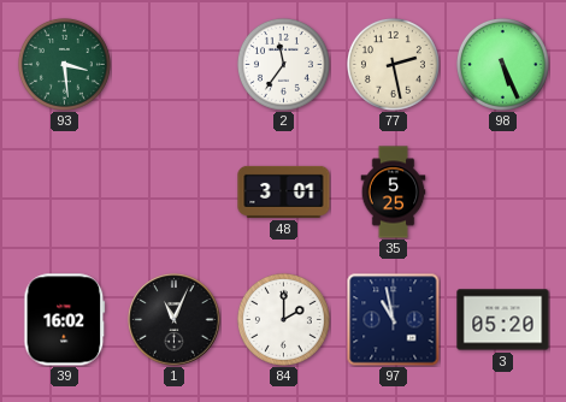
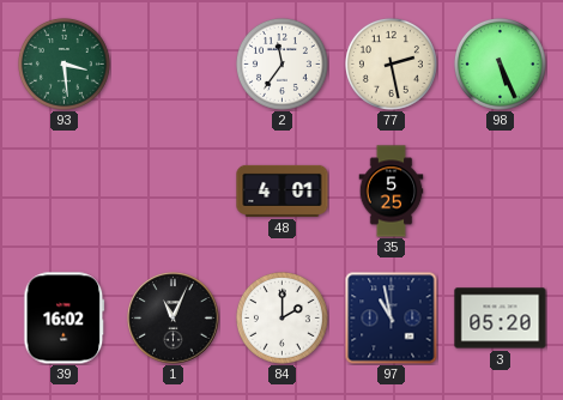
48: 3:01 -> 4:01
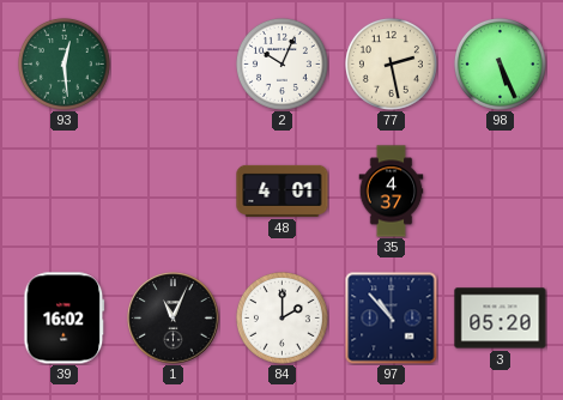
93: 3:29 -> 12:29
2: 11:36 -> 10:04
35: 5:25 -> 4:37
97: 10:58 -> 10:53
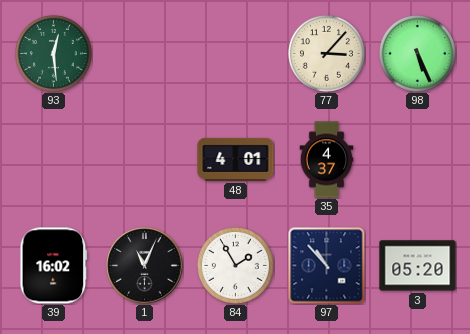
2: 10:04 -> none
77: 2:28 -> 3:07
84: 2:00 -> 1:55
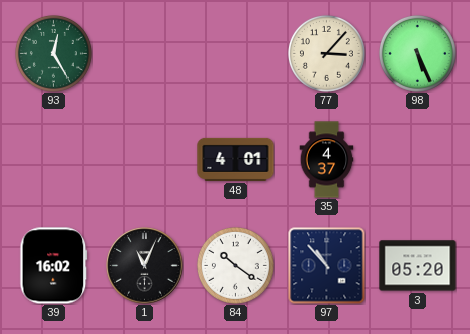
93: 12:29 -> 12:25
84: 1:55 -> 10:21
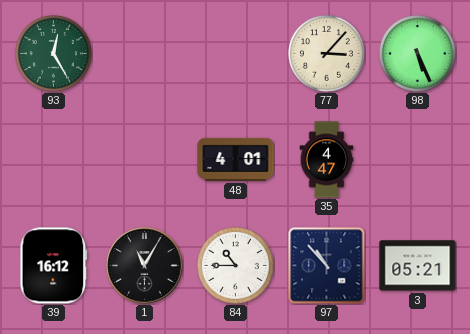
35: 4:37 -> 4:47
39: 16:02 -> 16:12
1: 11:04 -> 11:05
84: 10:21 -> 10:45
3: 05:20 -> 05:21
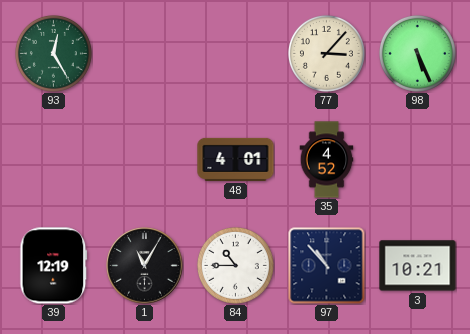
35: 4:47 -> 4:52
39: 16:12 -> 12:19
3: 05:21 -> 10:21
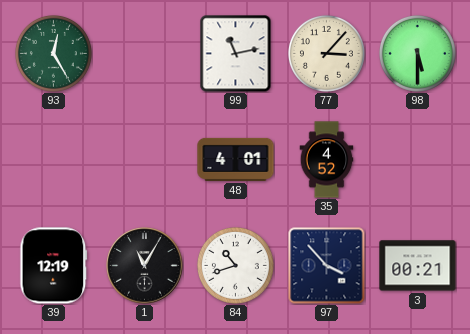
99: none -> 11:13
98: 5:26 -> 5:30
84: 10:45 -> 10:42
97: 10:53 -> 3:53
3: 10:21 -> 00:21
